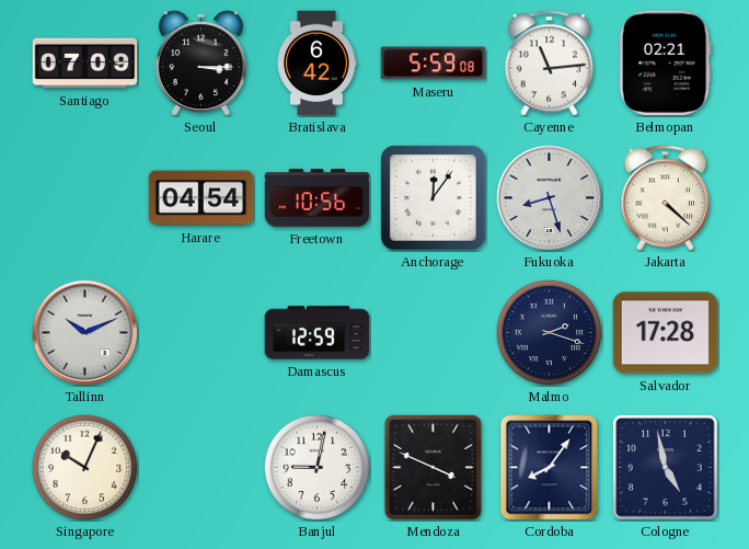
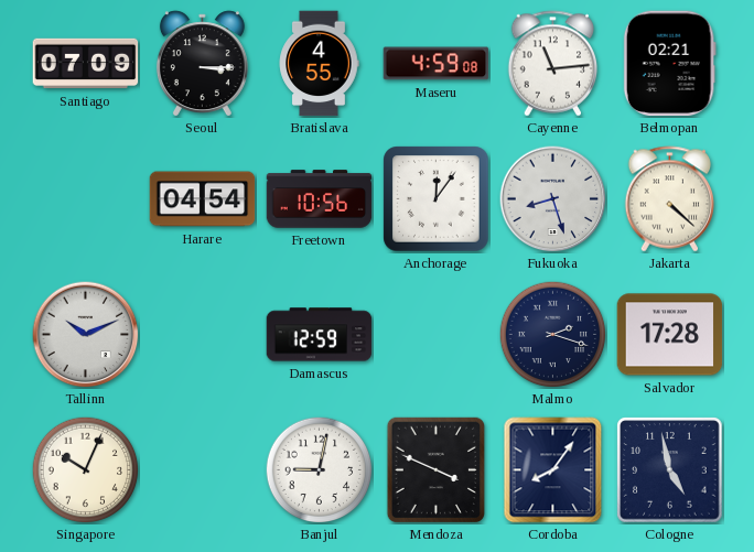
Bratislava: 6:42 -> 4:55
Maseru: 5:59 -> 4:59
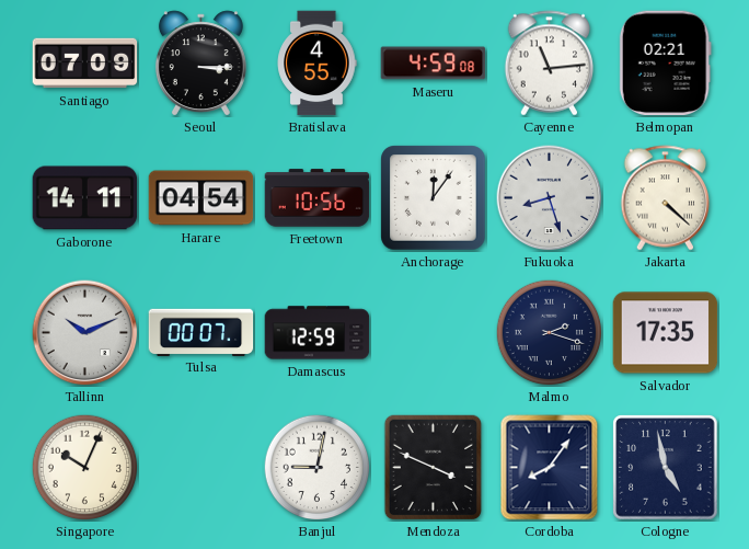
Gaborone: none -> 14:11
Tulsa: none -> 00:07
Salvador: 17:28 -> 17:35
